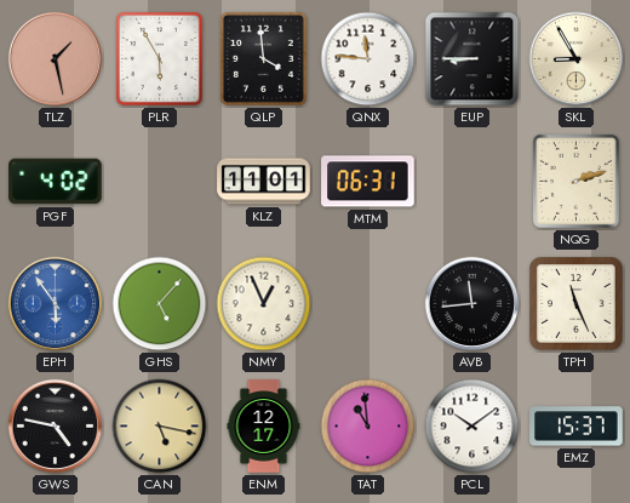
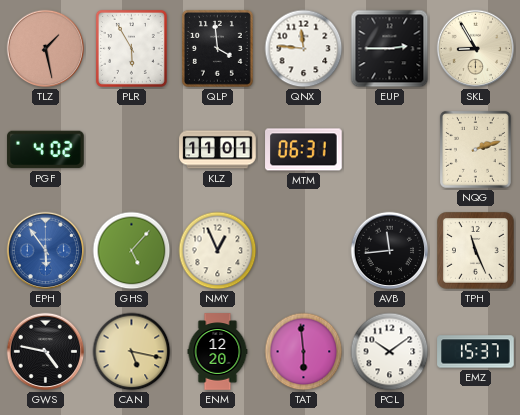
EUP: 8:45 -> 2:45
ENM: 12:17 -> 12:20
TAT: 10:59 -> 5:59
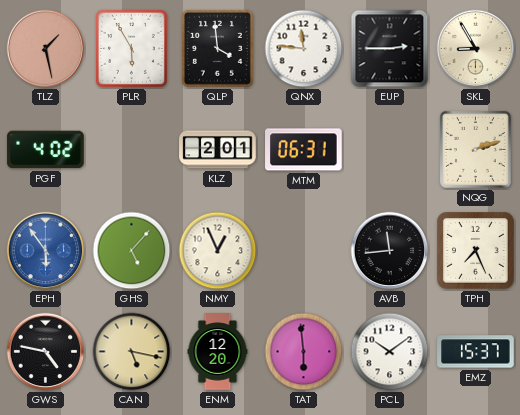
KLZ: 11:01 -> 2:01
TPH: 11:26 -> 7:26
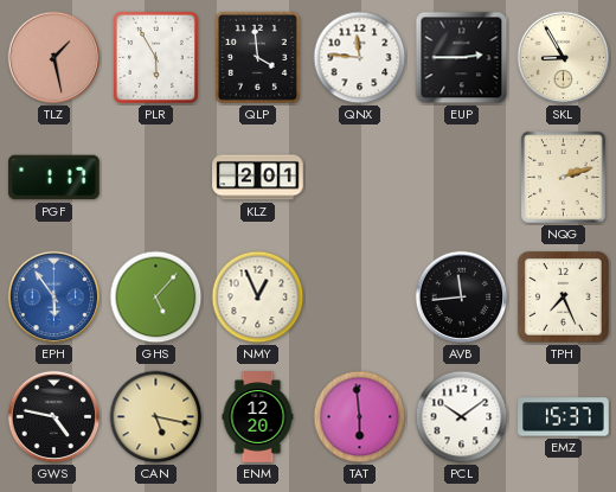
PGF: 4:02 -> 1:17
MTM: 06:31 -> none
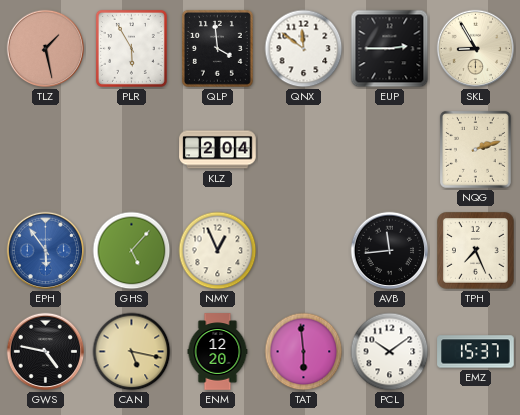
QNX: 11:46 -> 11:51
PGF: 1:17 -> none
KLZ: 2:01 -> 2:04
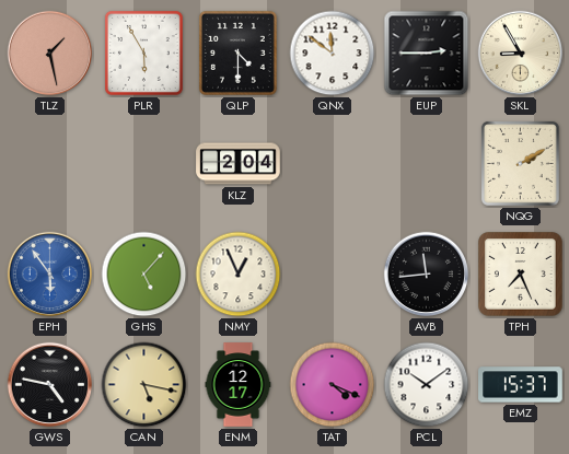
QLP: 3:59 -> 4:30
NQG: 2:12 -> 2:10
ENM: 12:20 -> 12:17
TAT: 5:59 -> 4:19
